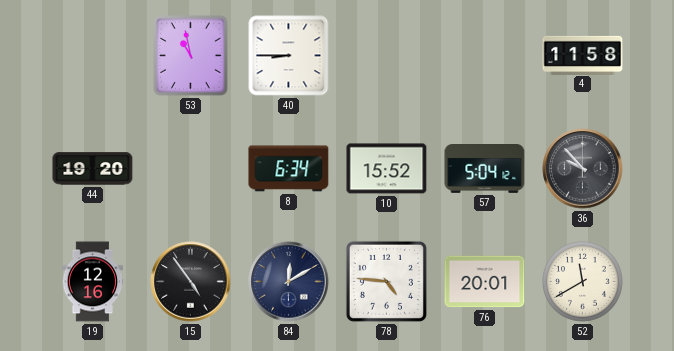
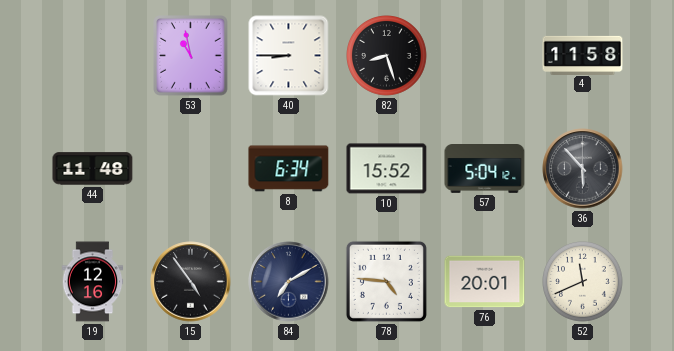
82: none -> 8:27
44: 19:20 -> 11:48
36: 9:53 -> 5:53
84: 12:10 -> 7:10
52: 11:40 -> 11:41
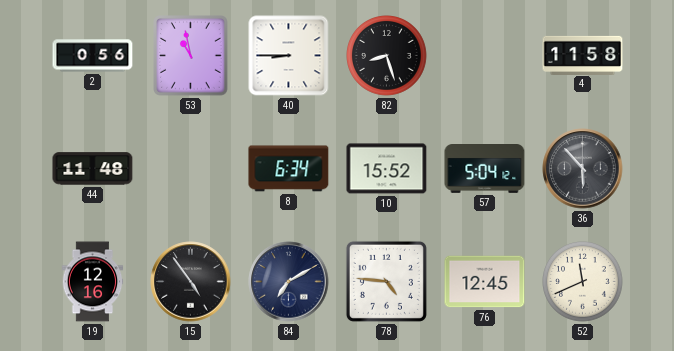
2: none -> 0:56
76: 20:01 -> 12:45
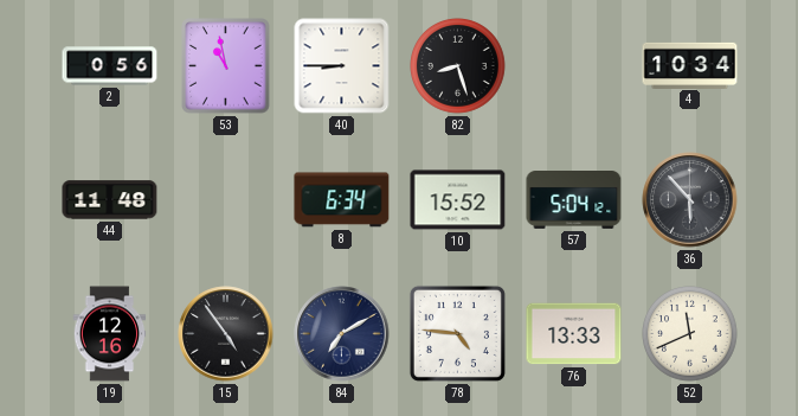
4: 11:58 -> 10:34
76: 12:45 -> 13:33
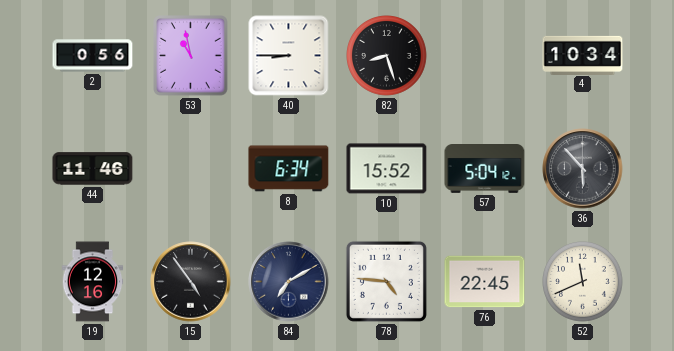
44: 11:48 -> 11:46
76: 13:33 -> 22:45
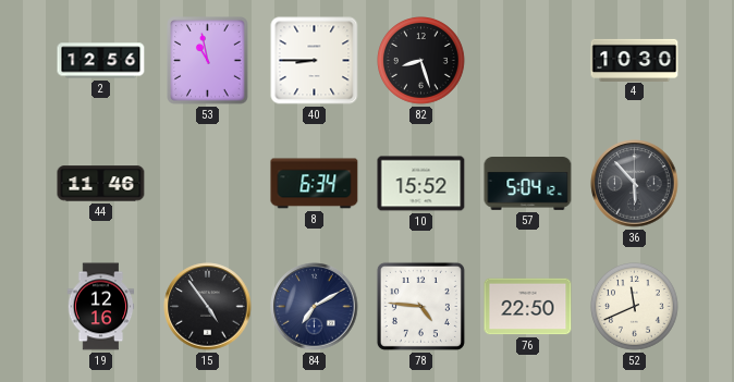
2: 0:56 -> 12:56
4: 10:34 -> 10:30
76: 22:45 -> 22:50
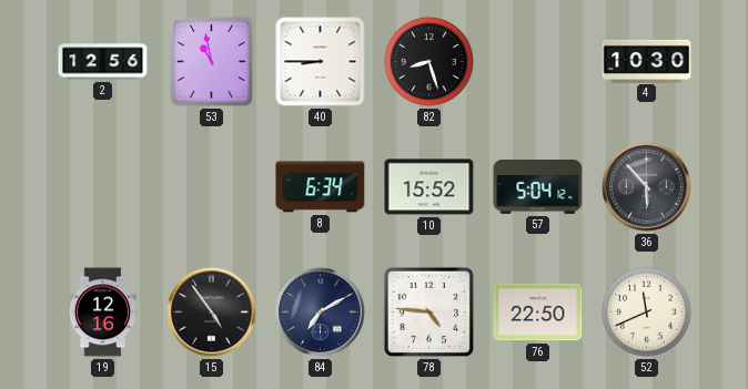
44: 11:46 -> none
